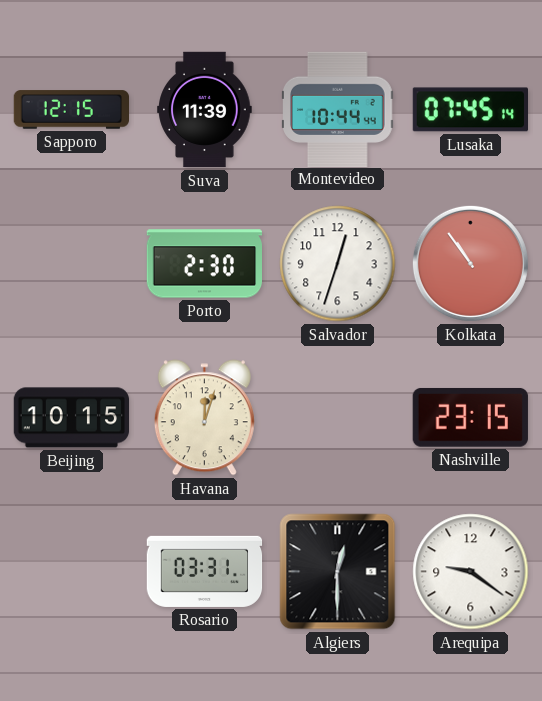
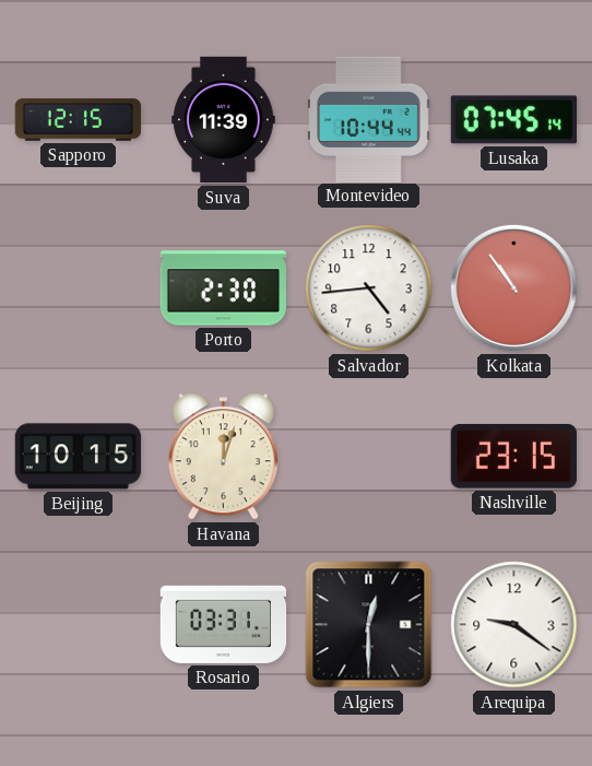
Salvador: 12:33 -> 4:44
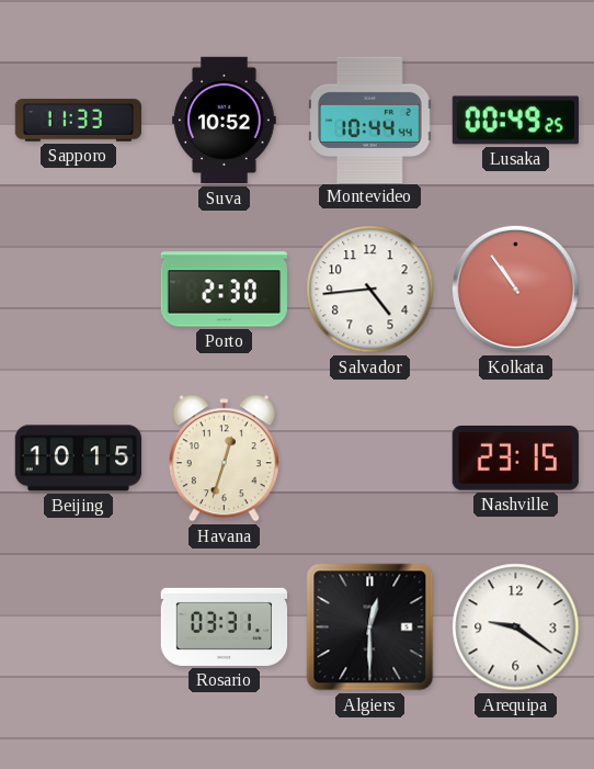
Sapporo: 12:15 -> 11:33
Suva: 11:39 -> 10:52
Lusaka: 07:45 -> 00:49
Havana: 12:03 -> 12:33
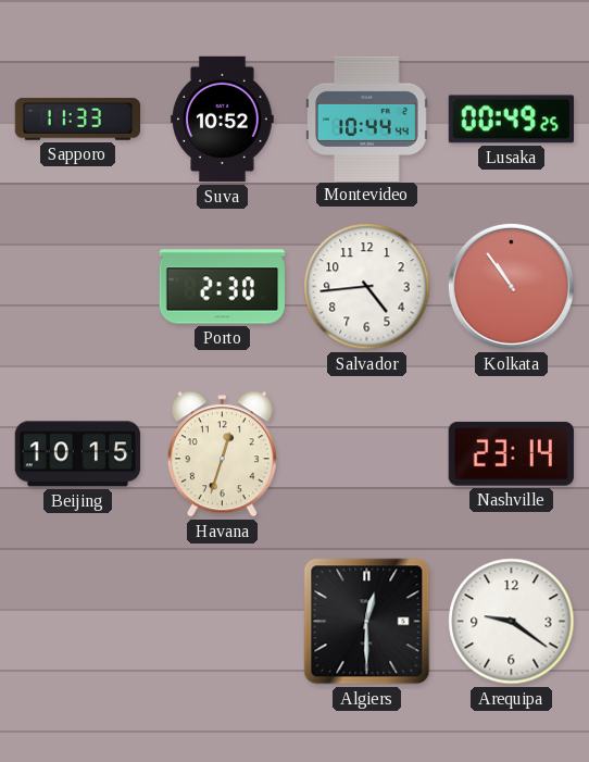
Nashville: 23:15 -> 23:14
Rosario: 03:31 -> none
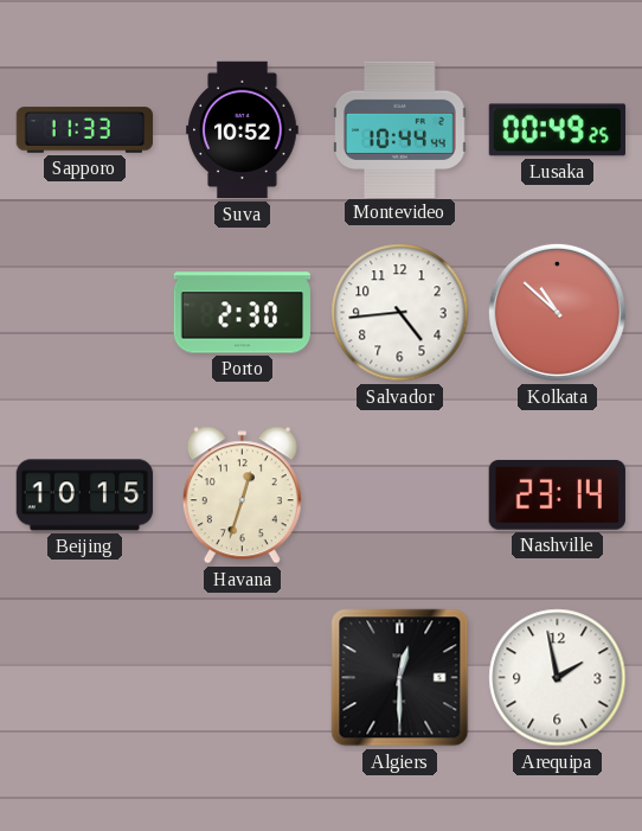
Kolkata: 10:54 -> 10:52
Arequipa: 9:21 -> 1:58
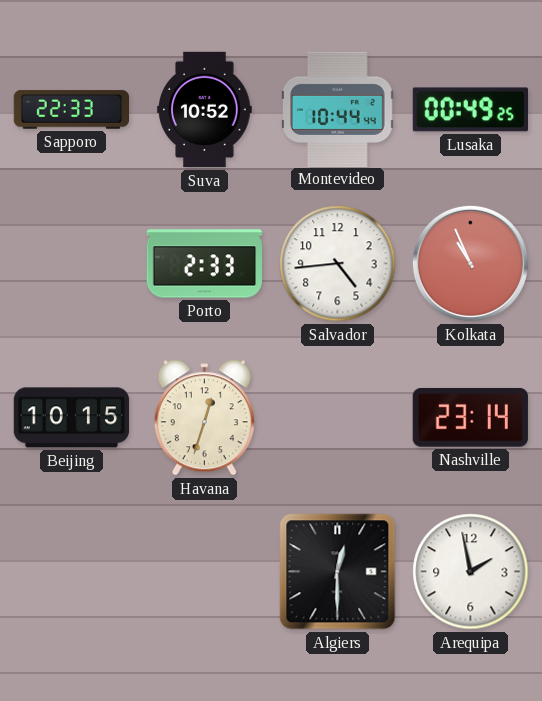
Sapporo: 11:33 -> 22:33
Porto: 2:30 -> 2:33
Kolkata: 10:52 -> 10:56
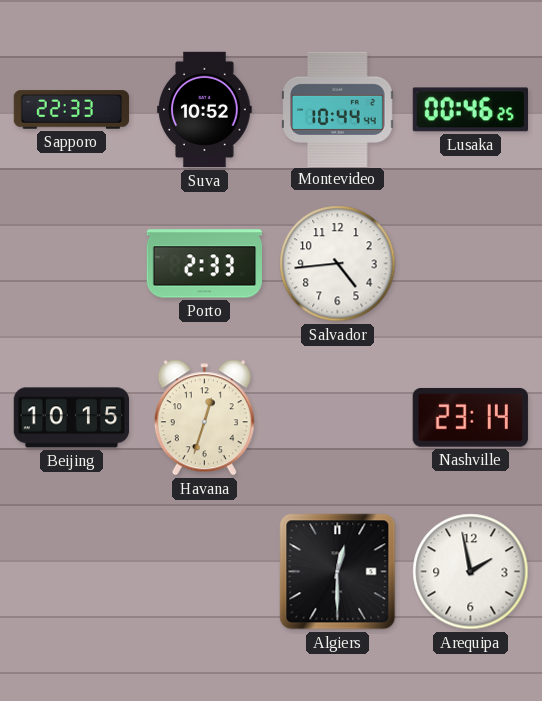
Lusaka: 00:49 -> 00:46
Kolkata: 10:56 -> none
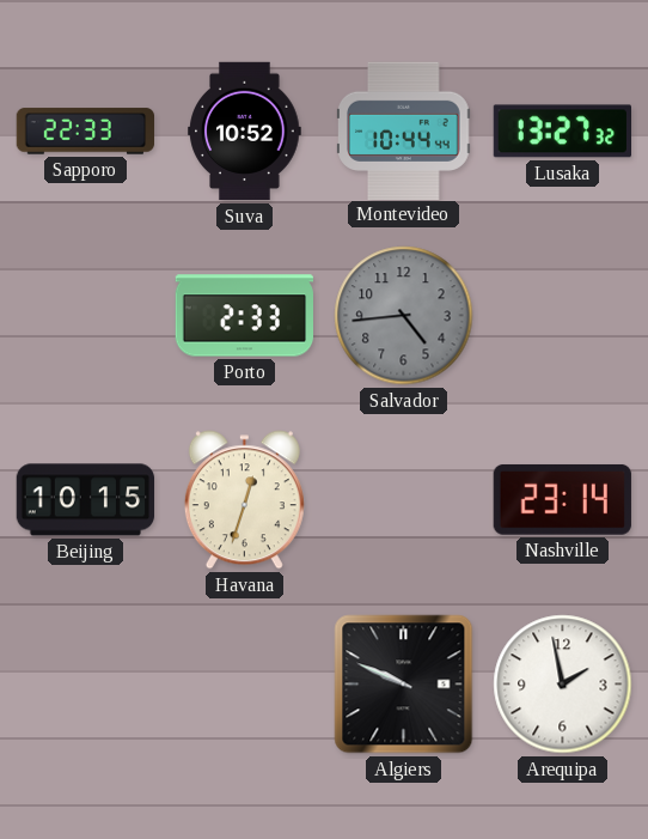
Lusaka: 00:46 -> 13:27
Salvador dial: white -> grey
Algiers: 12:30 -> 9:49
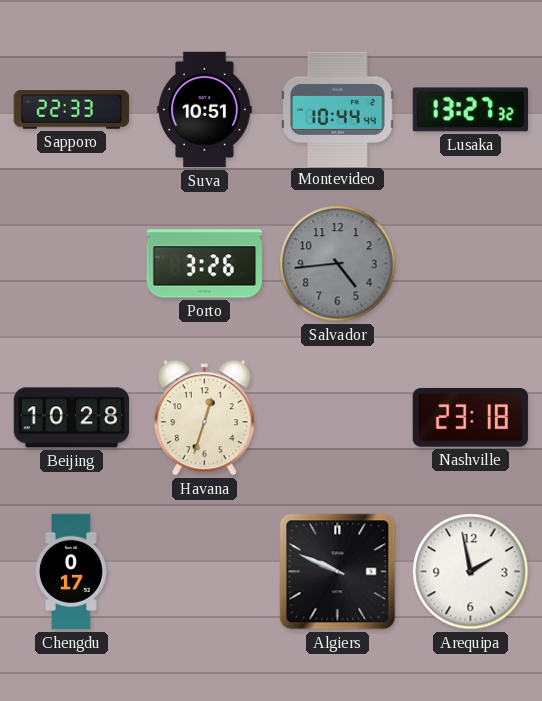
Suva: 10:52 -> 10:51
Porto: 2:33 -> 3:26
Beijing: 10:15 -> 10:28
Nashville: 23:14 -> 23:18
Chengdu: none -> 0:17
